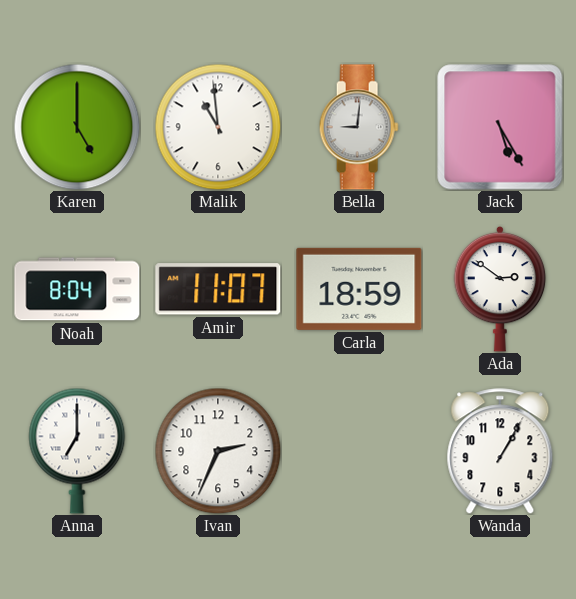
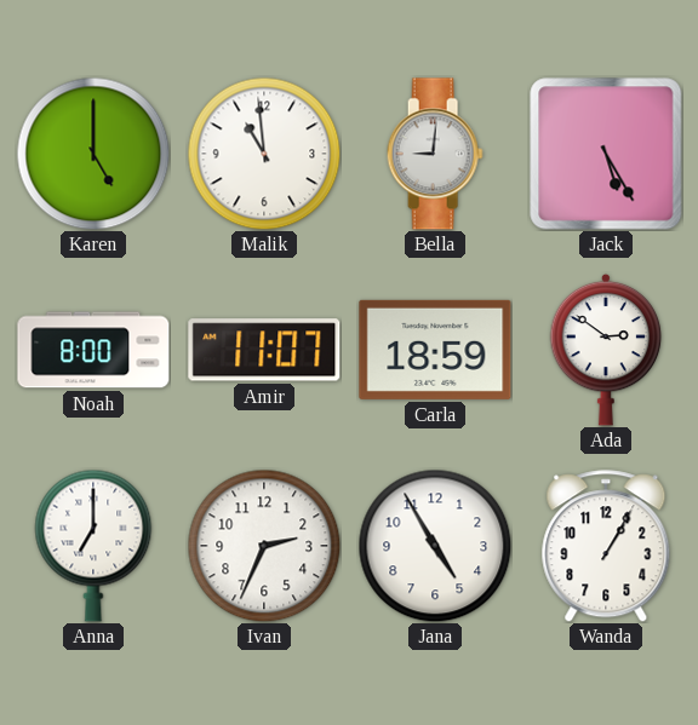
Noah: 8:04 -> 8:00
Jana: none -> 4:55
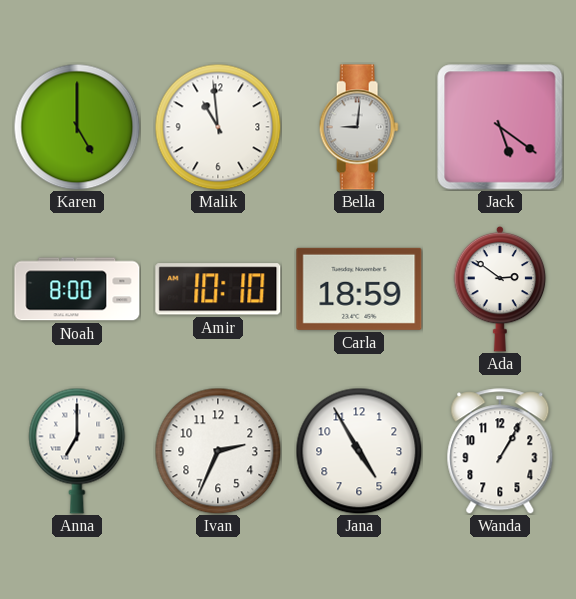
Jack: 5:25 -> 5:21
Amir: 11:07 -> 10:10
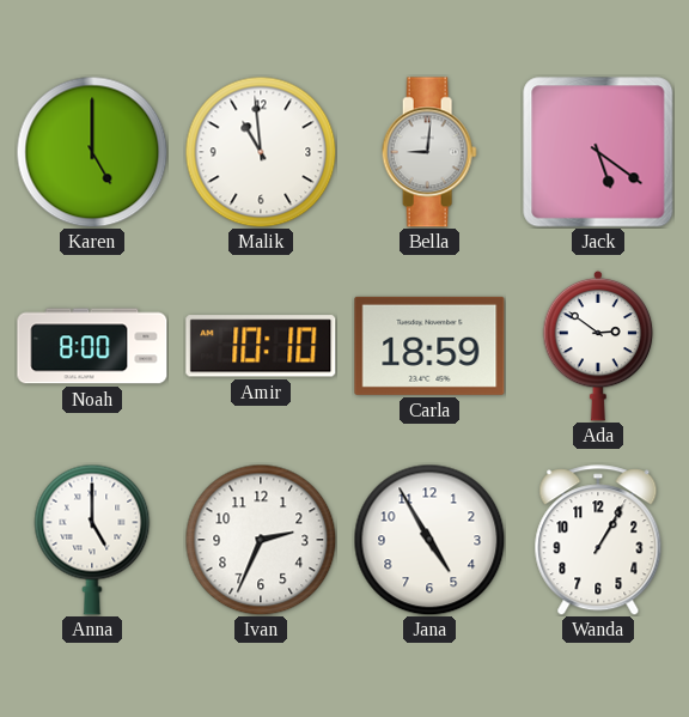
Anna: 7:00 -> 5:00
